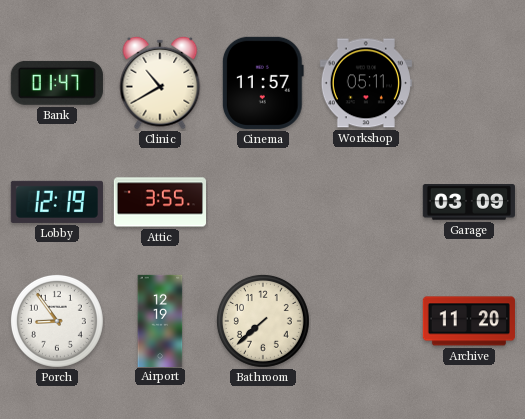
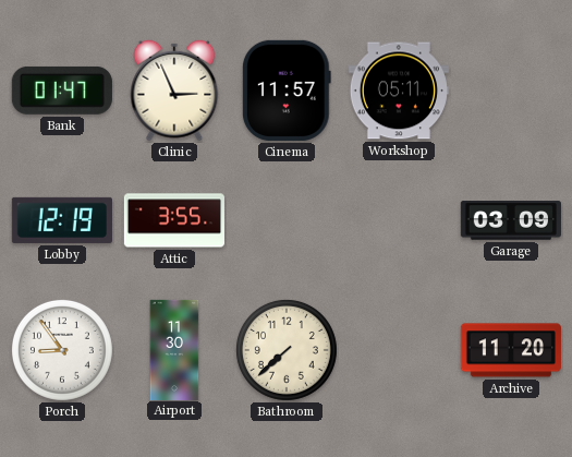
Clinic: 10:40 -> 2:56
Airport: 12:19 -> 11:30
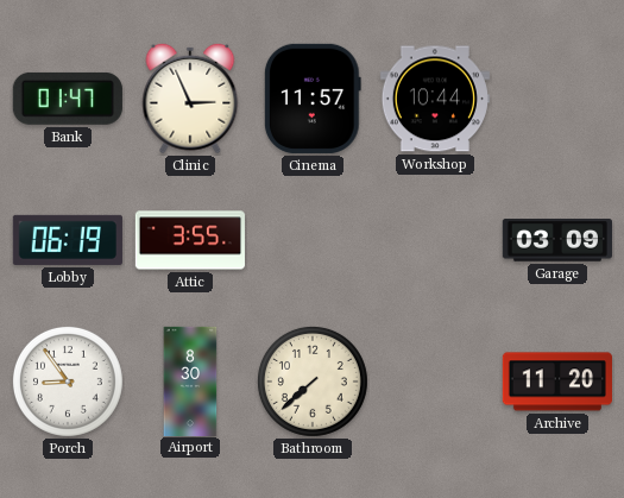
Workshop: 05:11 -> 10:44
Lobby: 12:19 -> 06:19
Airport: 11:30 -> 8:30
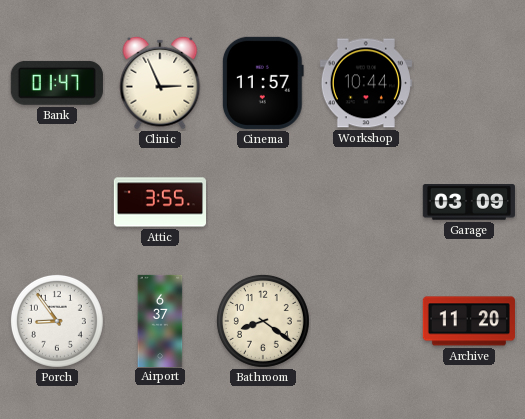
Lobby: 06:19 -> none
Airport: 8:30 -> 6:37
Bathroom: 7:38 -> 8:21
